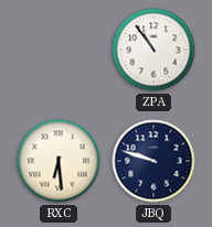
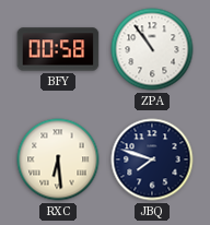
BFY: none -> 00:58
JBQ: 9:48 -> 7:48
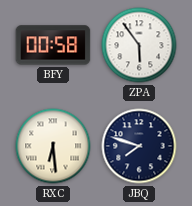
ZPA: 10:54 -> 5:54
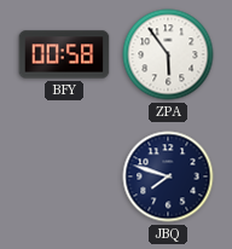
RXC: 6:29 -> none
